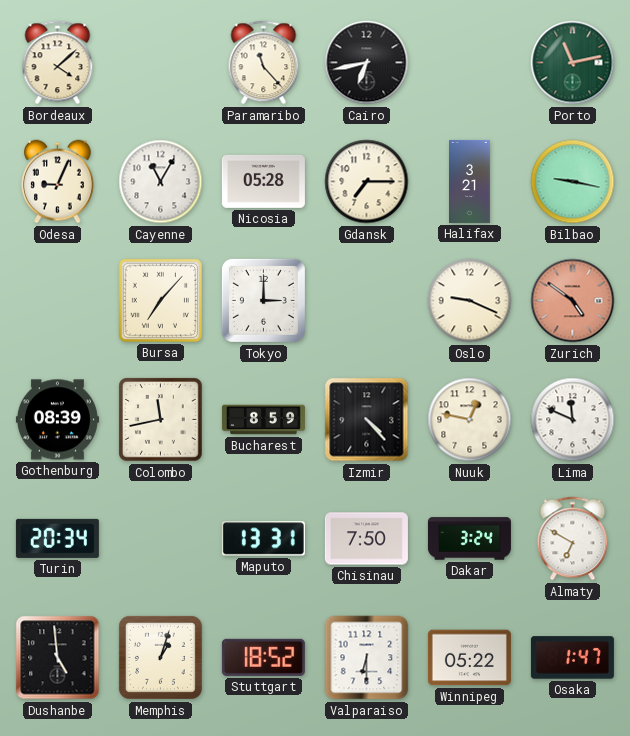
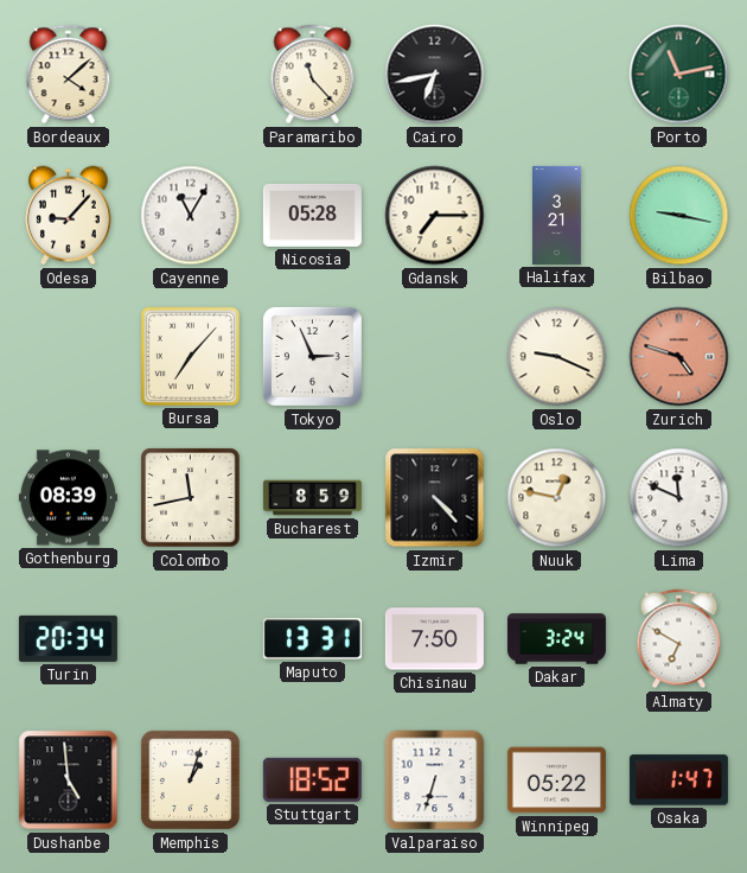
Odesa: 9:04 -> 9:07
Tokyo: 3:00 -> 2:56
Zurich: 4:51 -> 4:48
Valparaiso: 6:30 -> 6:33
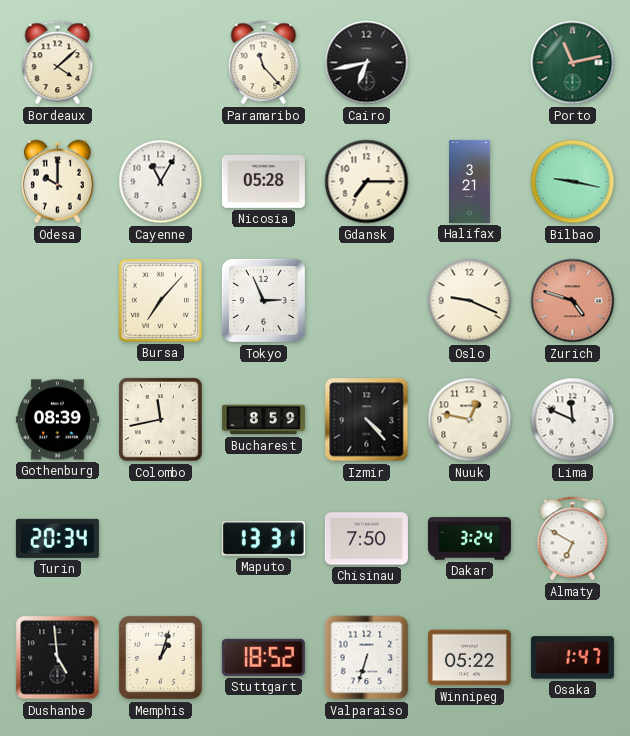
Odesa: 9:07 -> 10:00
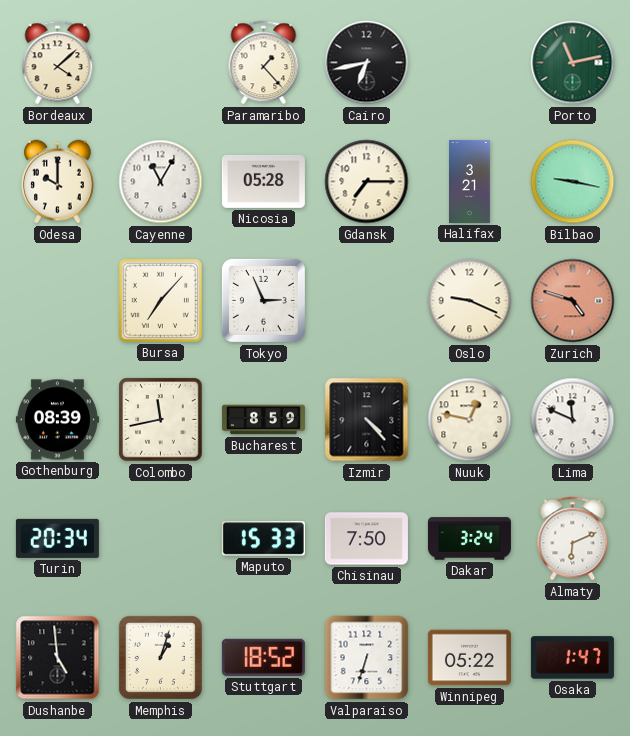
Paramaribo: 11:23 -> 1:23
Maputo: 13:31 -> 15:33
Almaty: 6:50 -> 6:11
